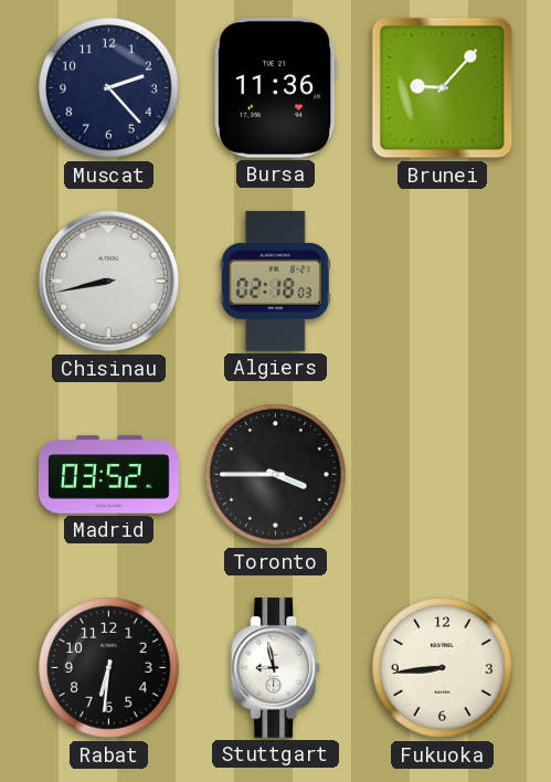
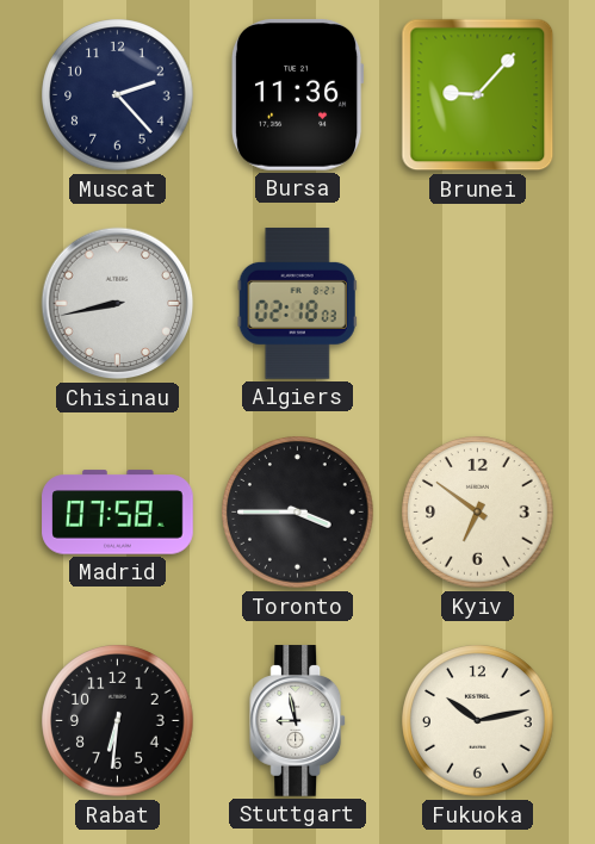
Madrid: 03:52 -> 07:58
Kyiv: none -> 6:51
Fukuoka: 8:44 -> 10:13
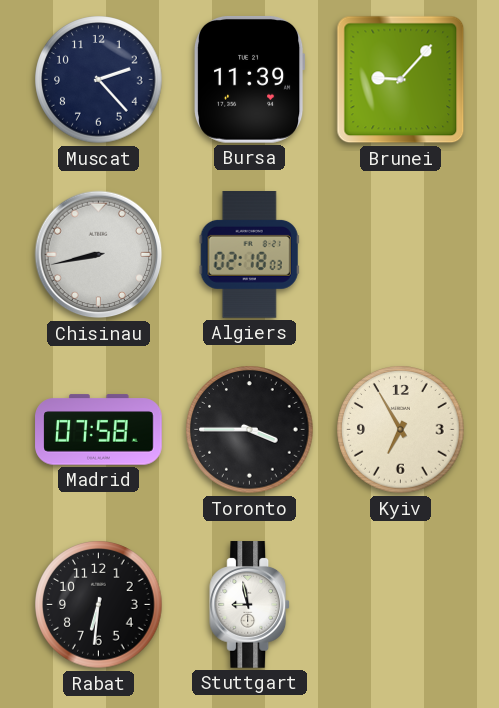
Bursa: 11:36 -> 11:39
Kyiv: 6:51 -> 6:55
Fukuoka: 10:13 -> none
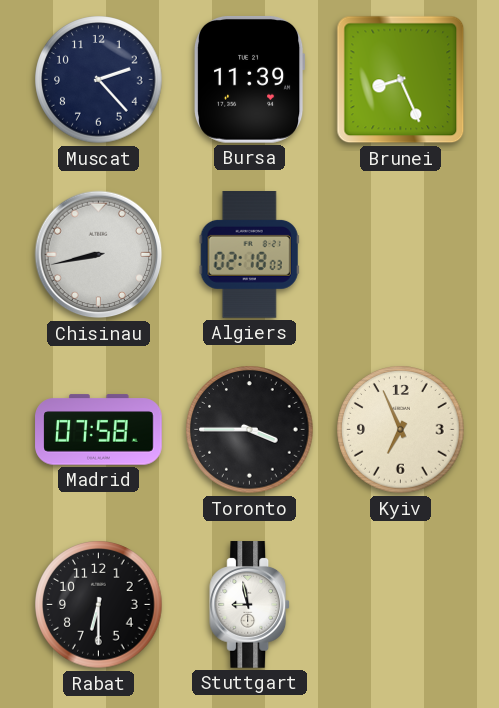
Brunei: 9:07 -> 8:26
Kyiv: 6:55 -> 6:56
Rabat: 6:31 -> 6:30
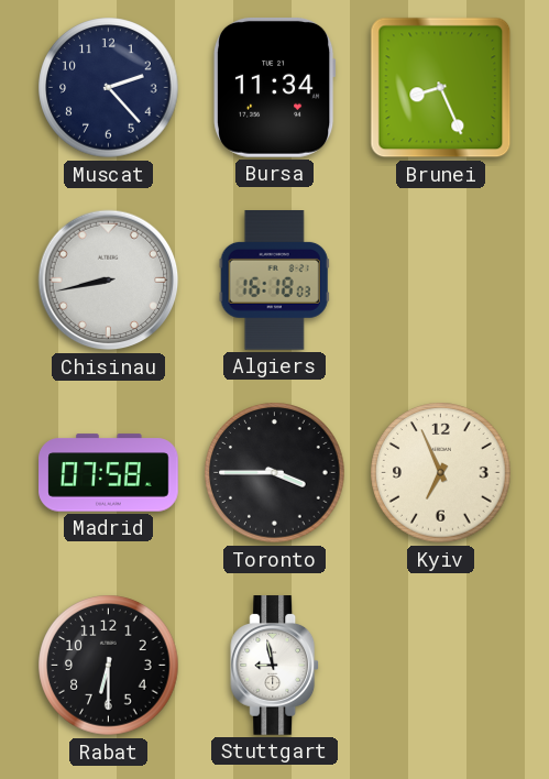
Bursa: 11:39 -> 11:34
Algiers: 02:18 -> 16:18
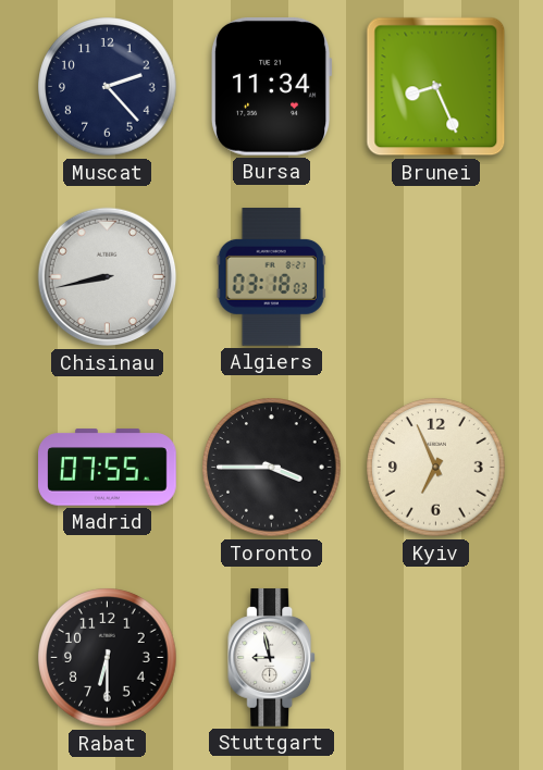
Algiers: 16:18 -> 03:18
Madrid: 07:58 -> 07:55
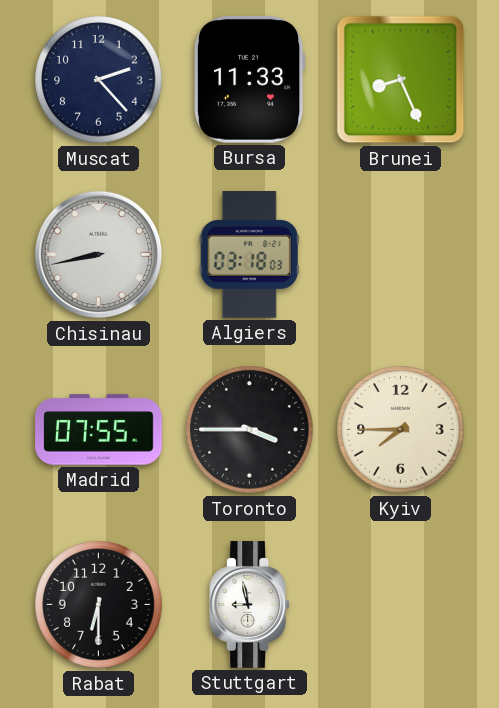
Bursa: 11:34 -> 11:33
Kyiv: 6:56 -> 7:45
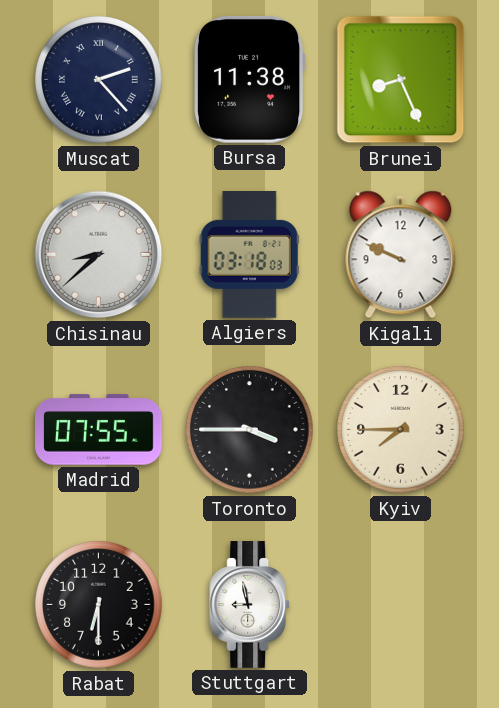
Muscat numerals: Arabic -> Roman
Bursa: 11:33 -> 11:38
Chisinau: 8:43 -> 8:38
Kigali: none -> 9:49
